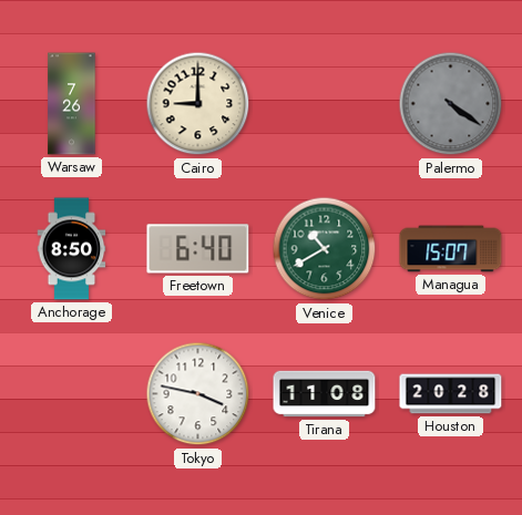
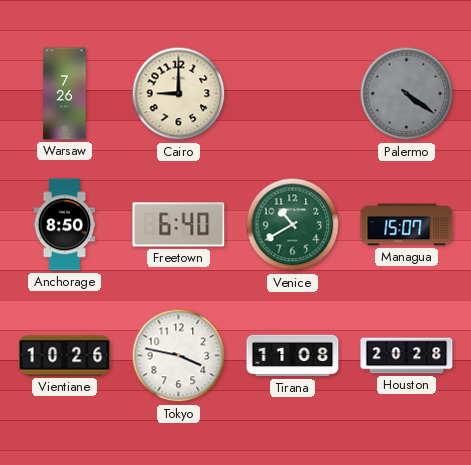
Vientiane: none -> 10:26
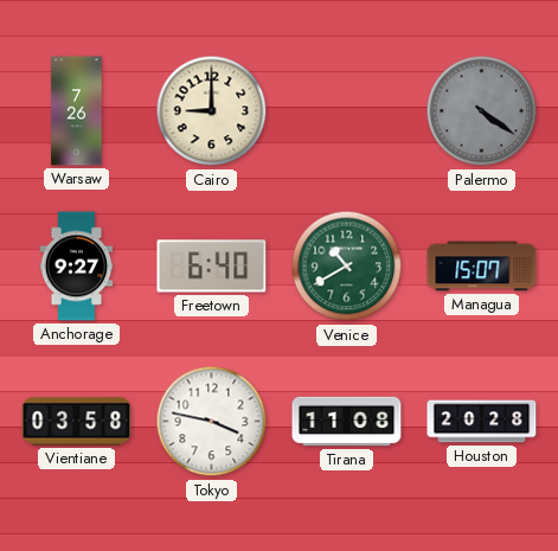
Anchorage: 8:50 -> 9:27
Vientiane: 10:26 -> 03:58
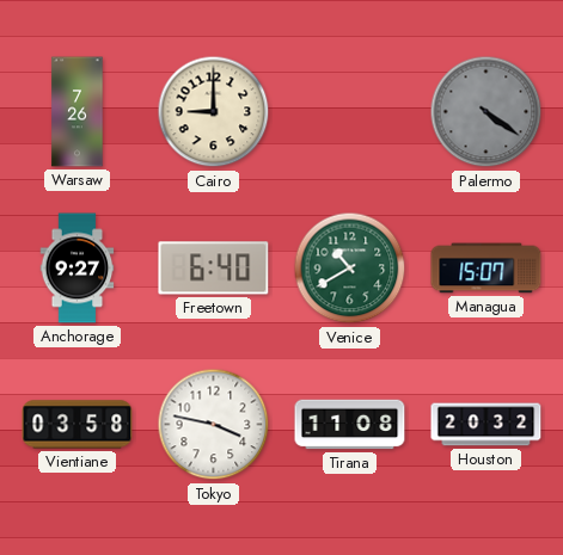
Houston: 20:28 -> 20:32
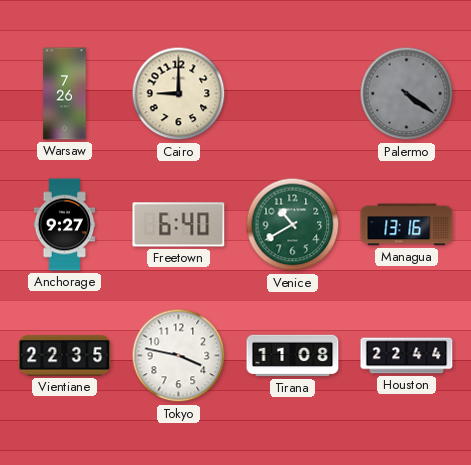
Managua: 15:07 -> 13:16
Vientiane: 03:58 -> 22:35
Houston: 20:32 -> 22:44
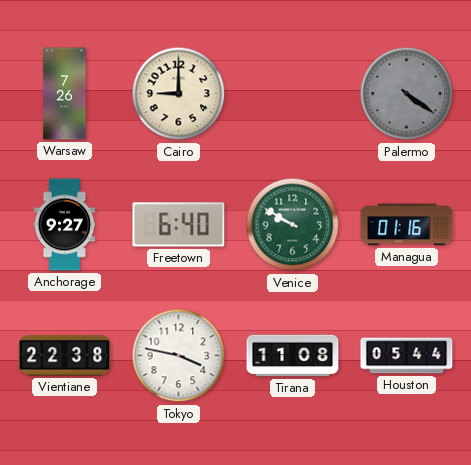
Venice: 10:40 -> 9:50
Managua: 13:16 -> 01:16
Vientiane: 22:35 -> 22:38
Houston: 22:44 -> 05:44
